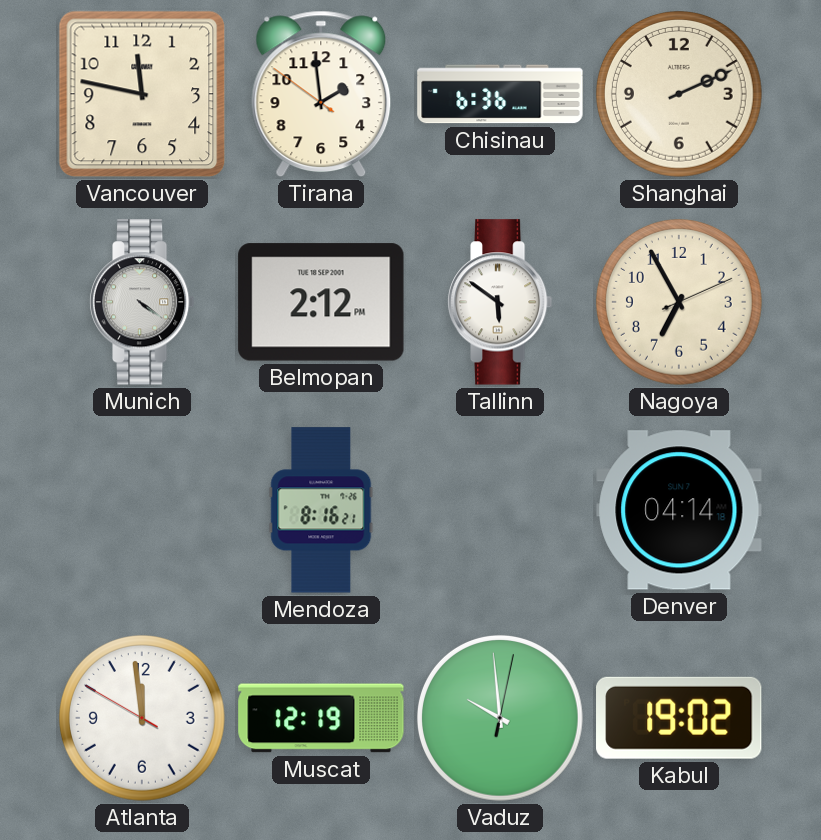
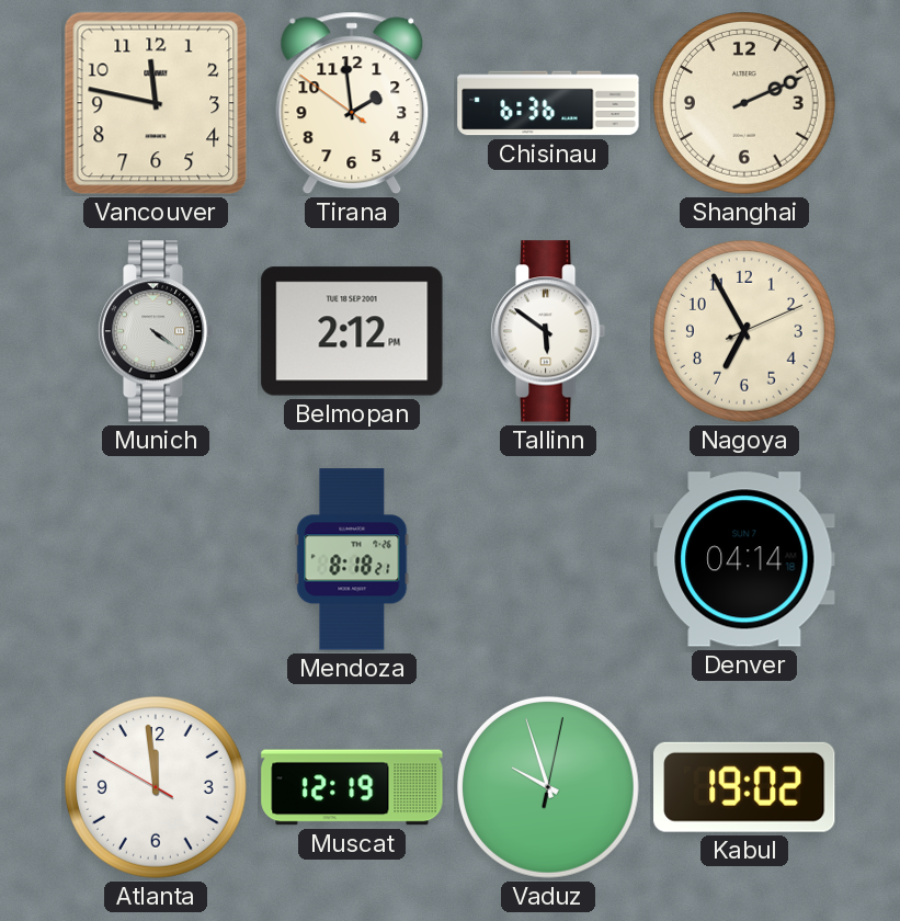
Mendoza: 8:16 -> 8:18
Vaduz: 9:59 -> 9:57
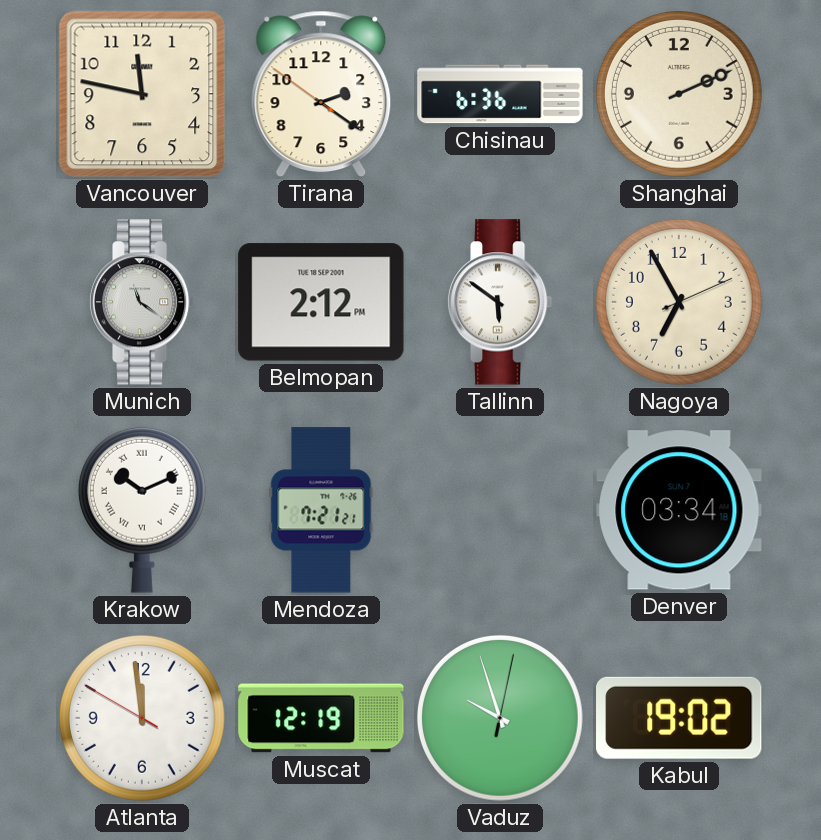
Tirana: 1:58 -> 2:20
Munich: 4:21 -> 11:21
Krakow: none -> 10:11
Mendoza: 8:18 -> 7:21
Denver: 04:14 -> 03:34
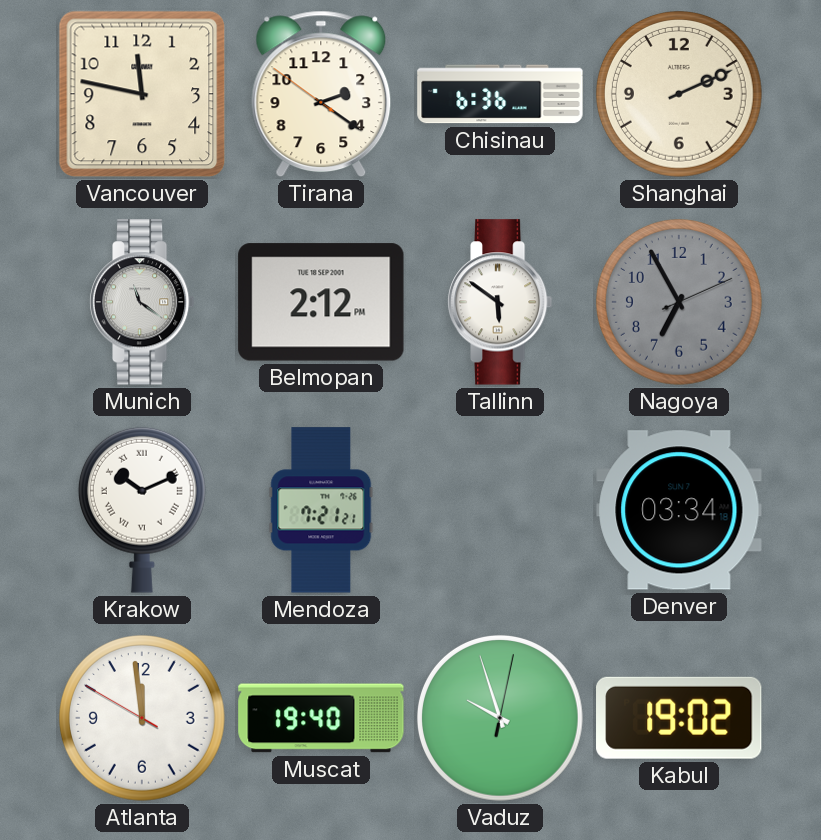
Nagoya dial: cream -> grey
Muscat: 12:19 -> 19:40
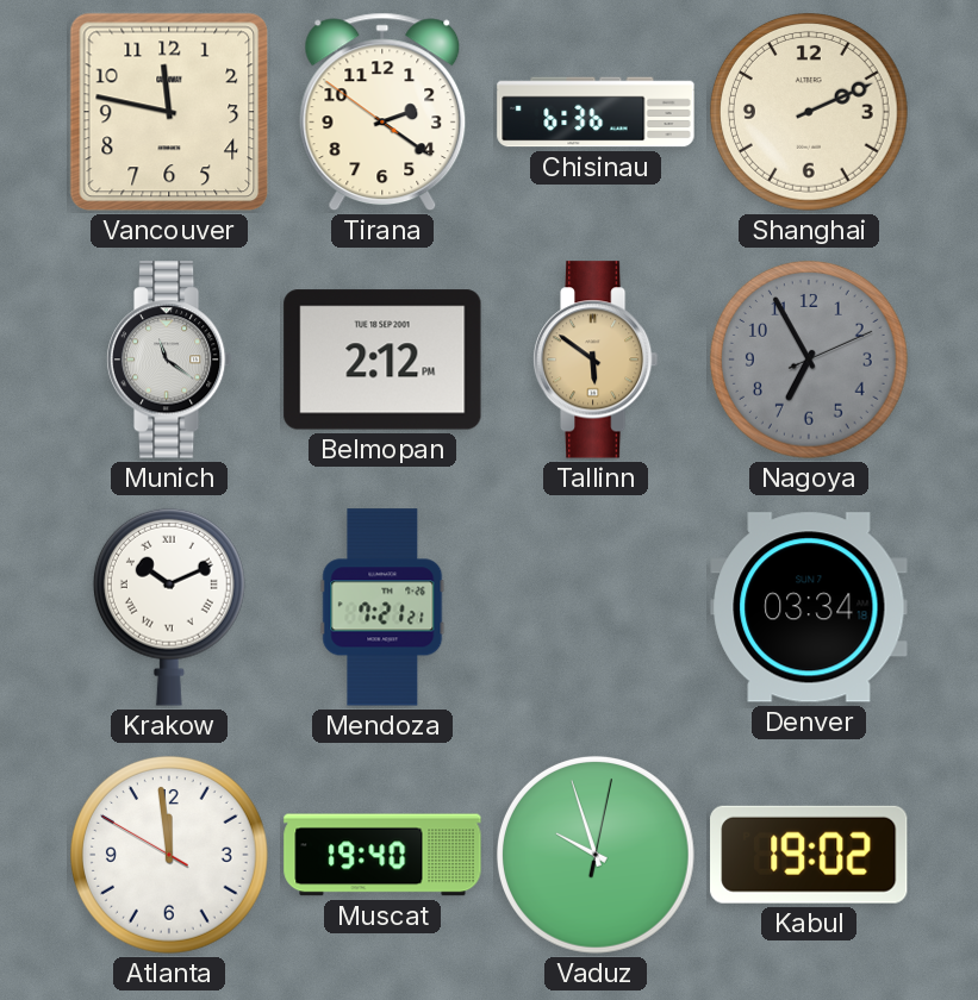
Tallinn dial: white -> champagne
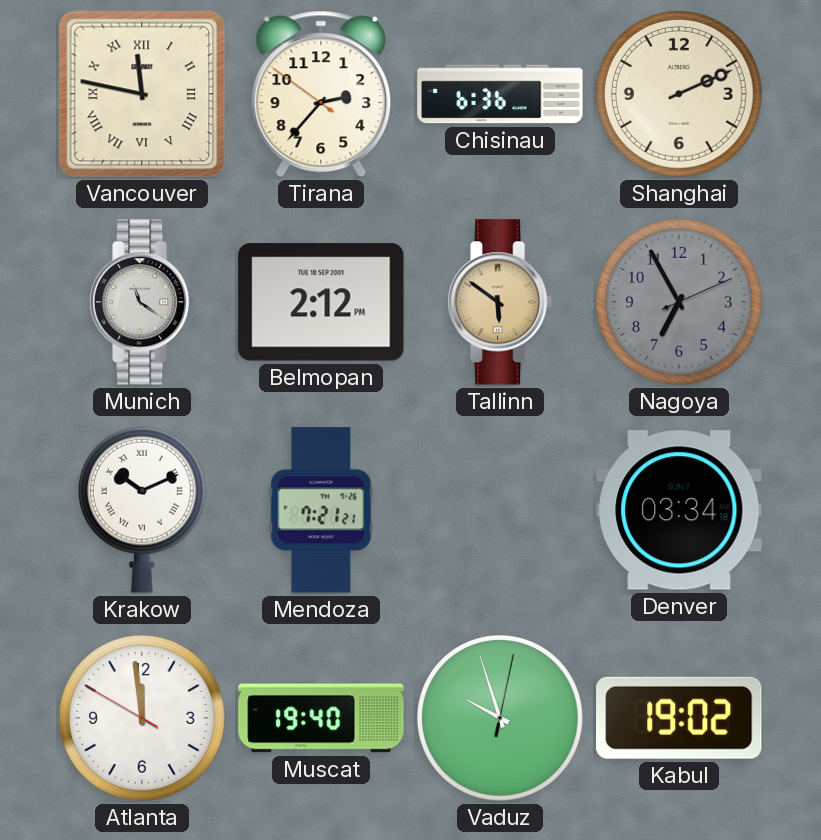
Vancouver numerals: Arabic -> Roman
Tirana: 2:20 -> 2:36
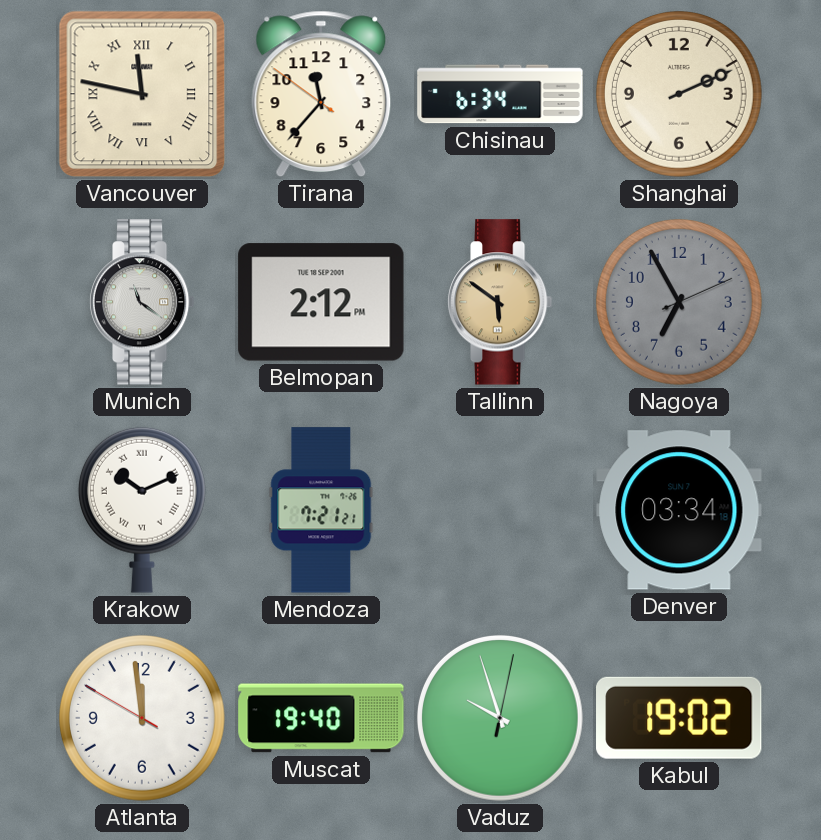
Tirana: 2:36 -> 11:36
Chisinau: 6:36 -> 6:34
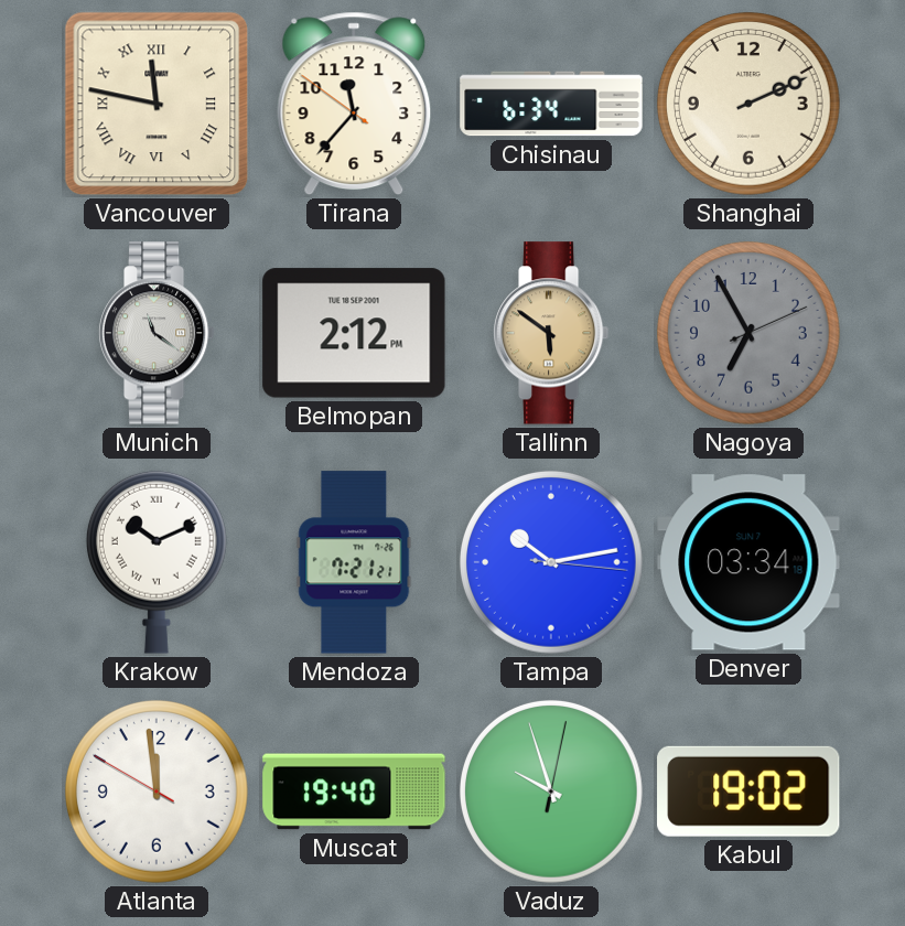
Tampa: none -> 10:13
